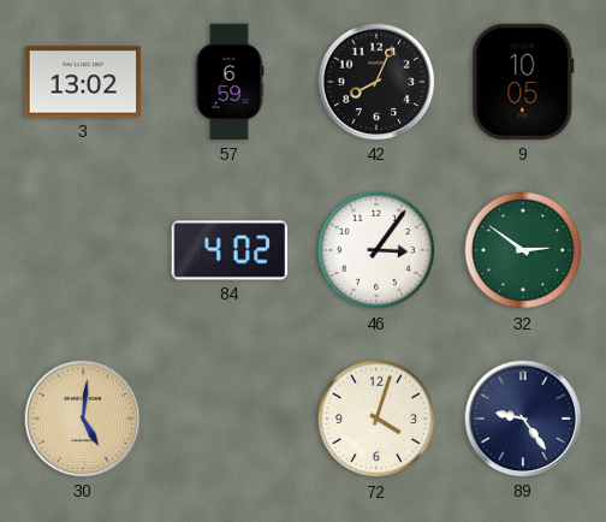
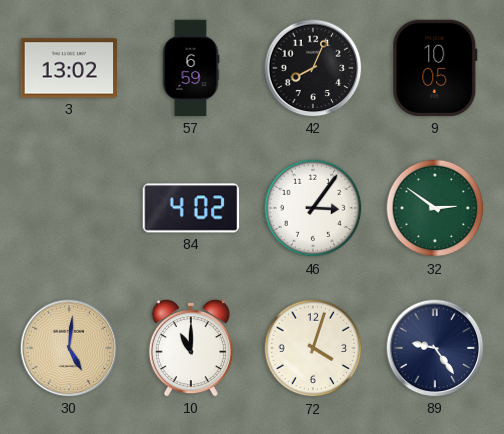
10: none -> 11:00
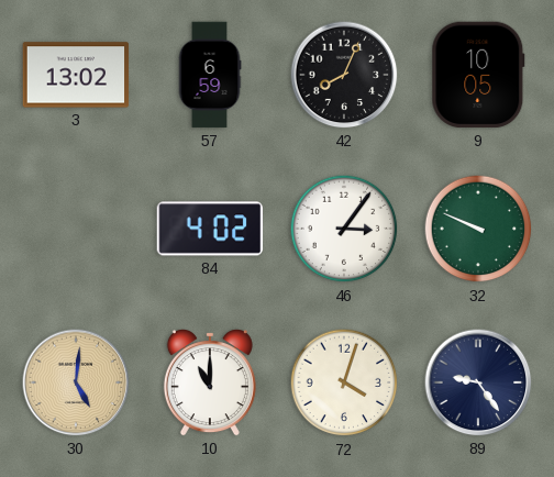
32: 2:51 -> 9:49
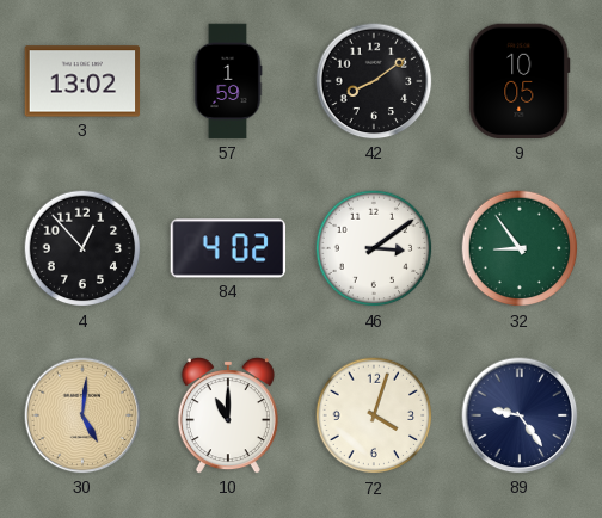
57: 6:59 -> 1:59
42: 8:04 -> 8:09
4: none -> 12:53
46: 3:06 -> 3:09
32: 9:49 -> 8:54
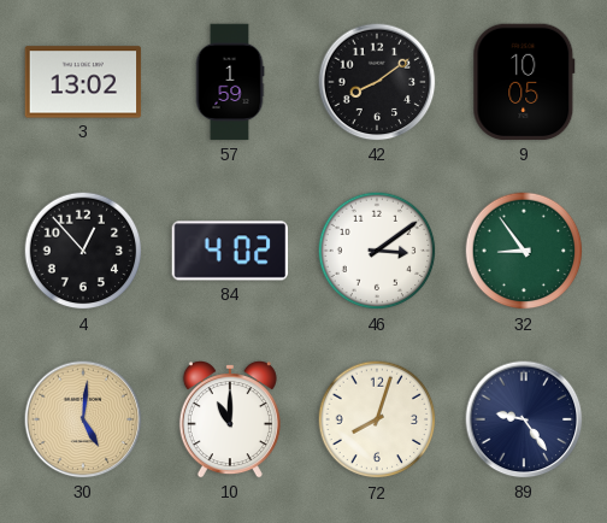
72: 4:03 -> 8:03
